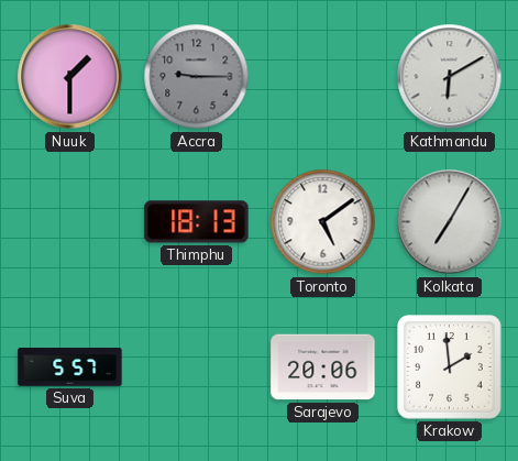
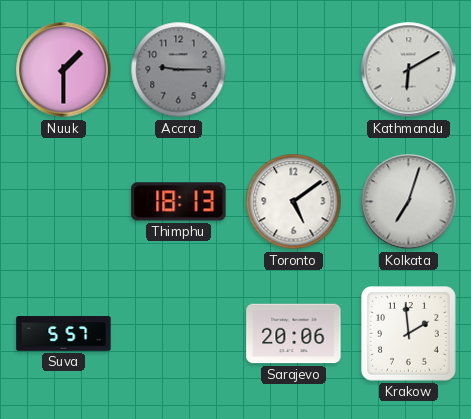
Kolkata: 7:05 -> 7:03
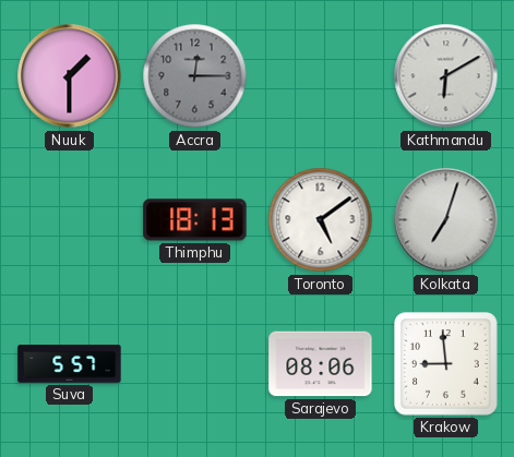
Accra: 9:15 -> 12:15
Sarajevo: 20:06 -> 08:06
Krakow: 1:59 -> 8:59
